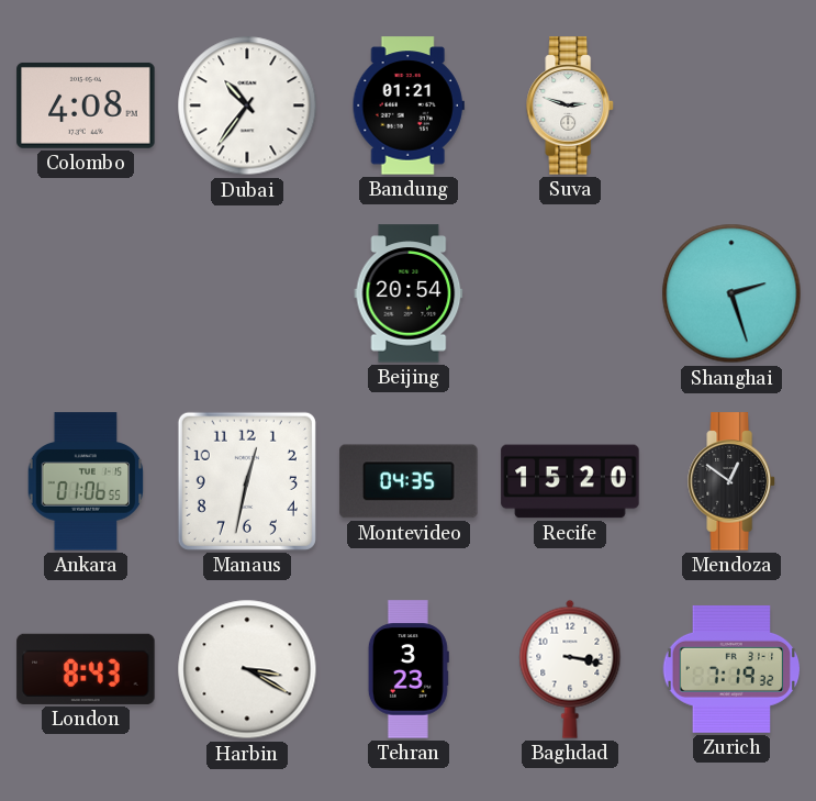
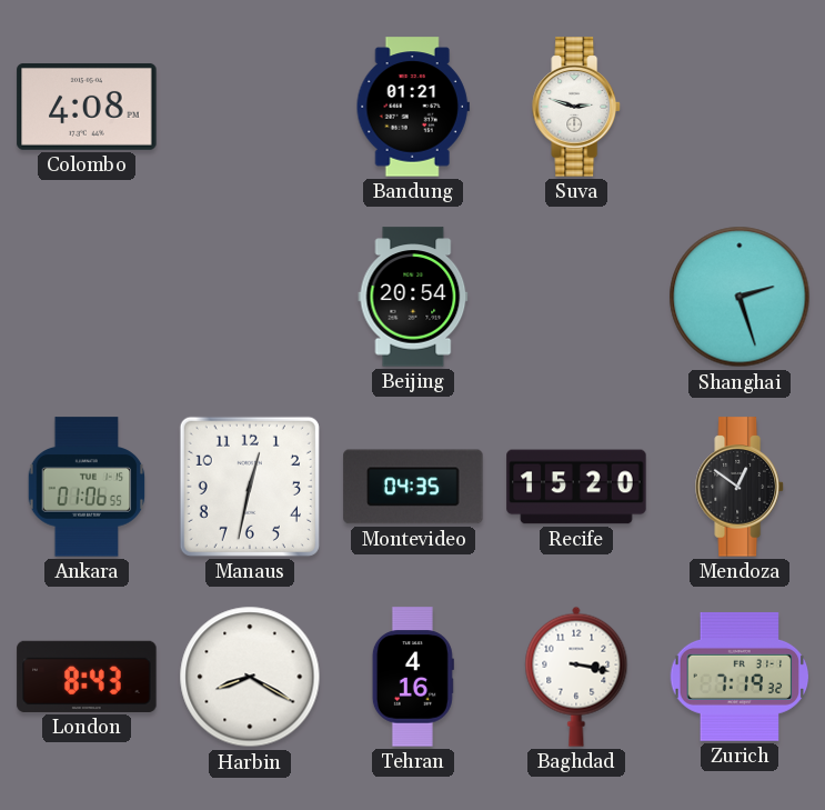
Dubai: 10:36 -> none
Harbin: 3:20 -> 8:20
Tehran: 3:23 -> 4:16
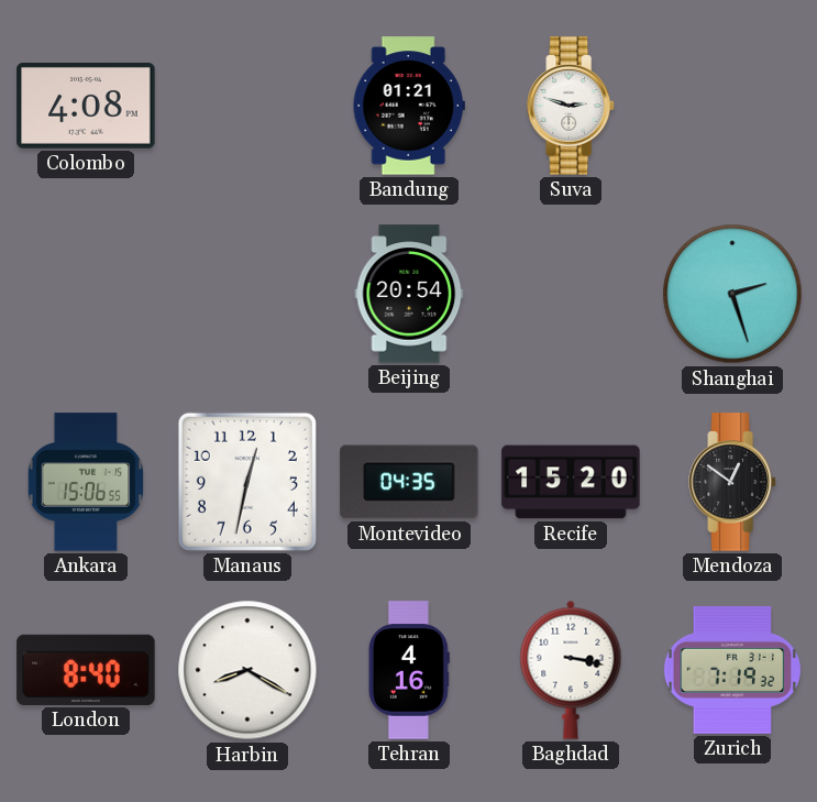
Ankara: 01:06 -> 15:06
London: 8:43 -> 8:40
